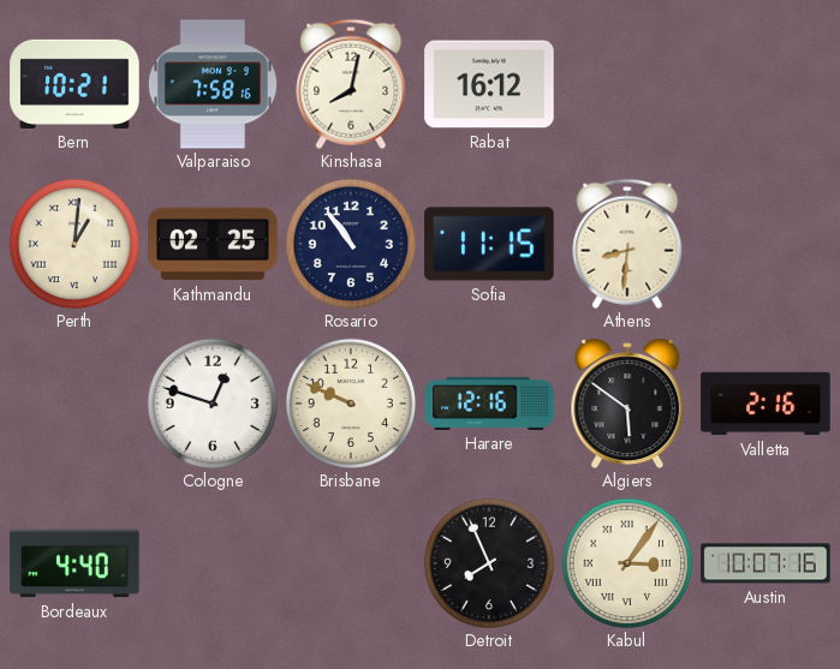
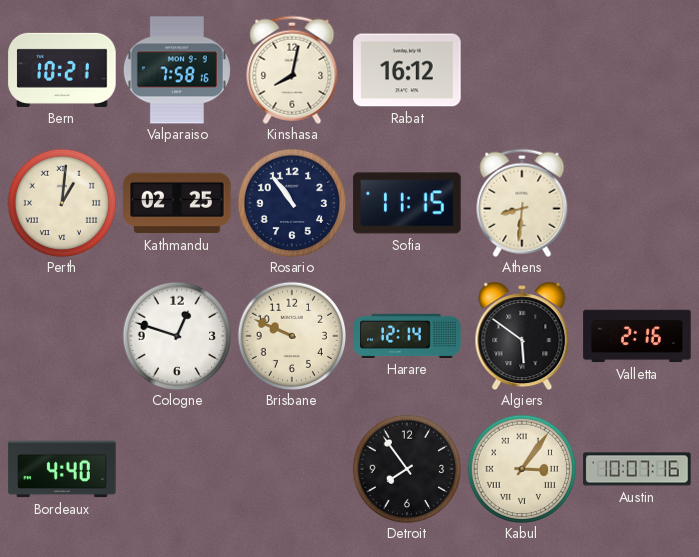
Harare: 12:16 -> 12:14
Detroit: 7:56 -> 7:54
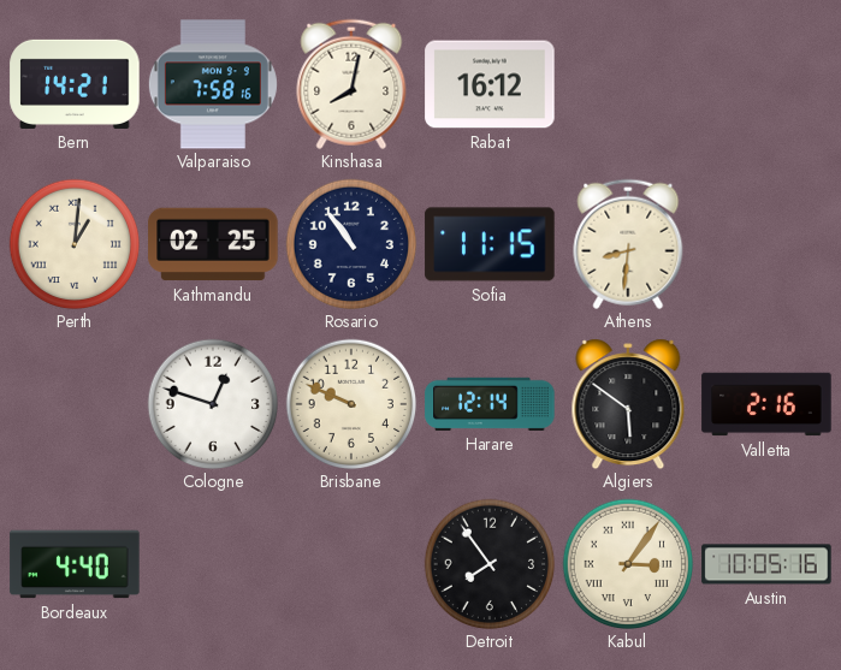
Bern: 10:21 -> 14:21
Austin: 10:07 -> 10:05
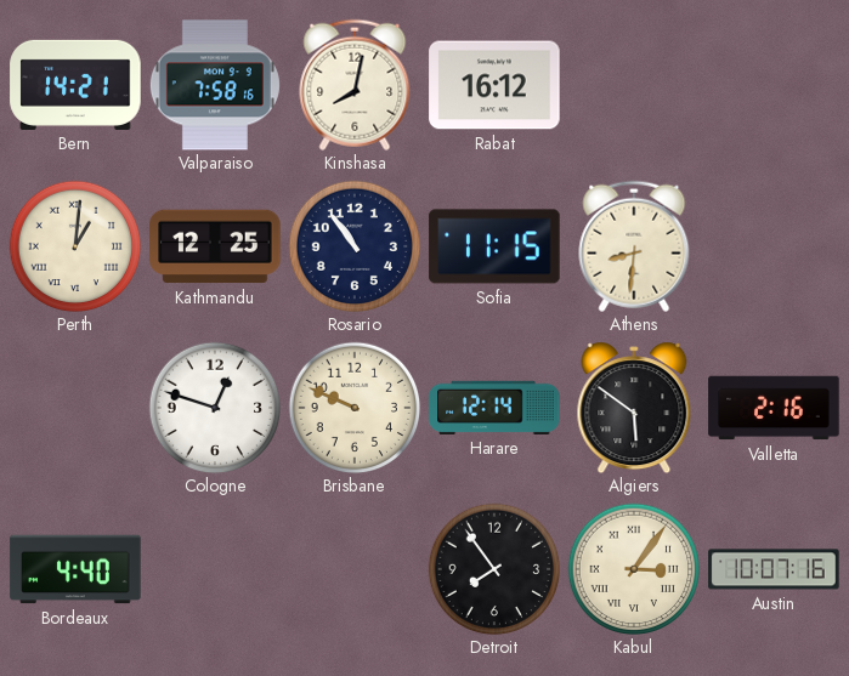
Kathmandu: 02:25 -> 12:25
Austin: 10:05 -> 10:07
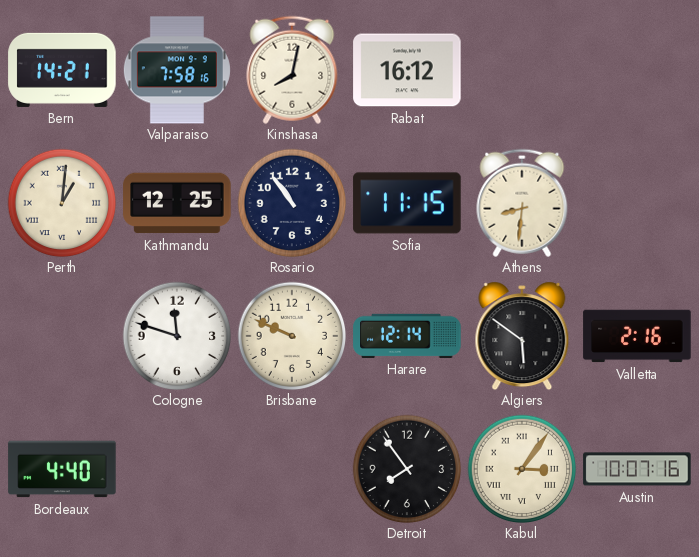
Cologne: 12:48 -> 11:48
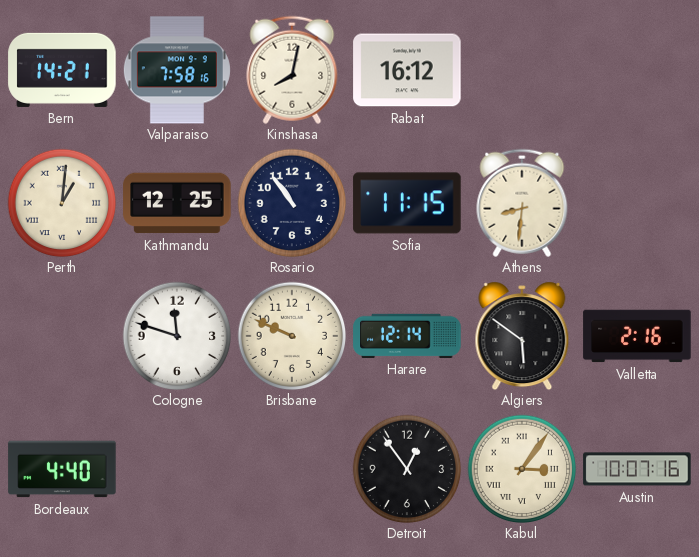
Detroit: 7:54 -> 12:54
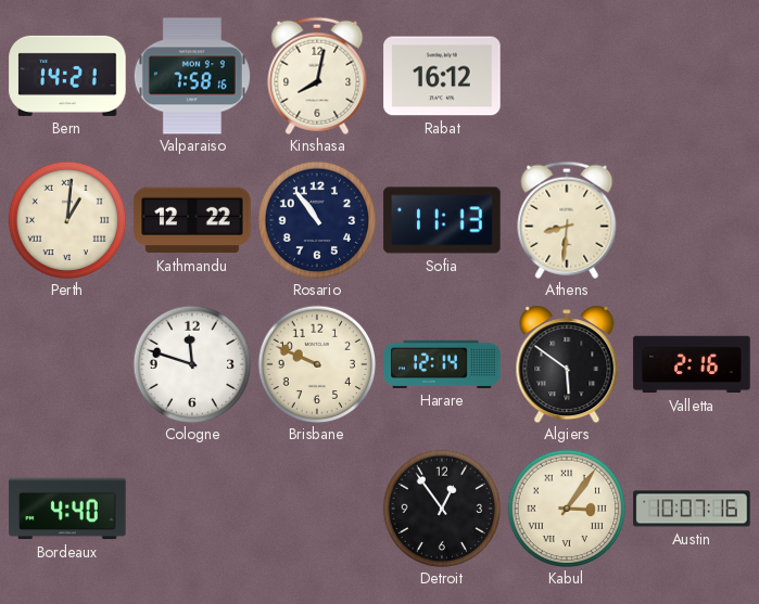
Kathmandu: 12:25 -> 12:22
Sofia: 11:15 -> 11:13
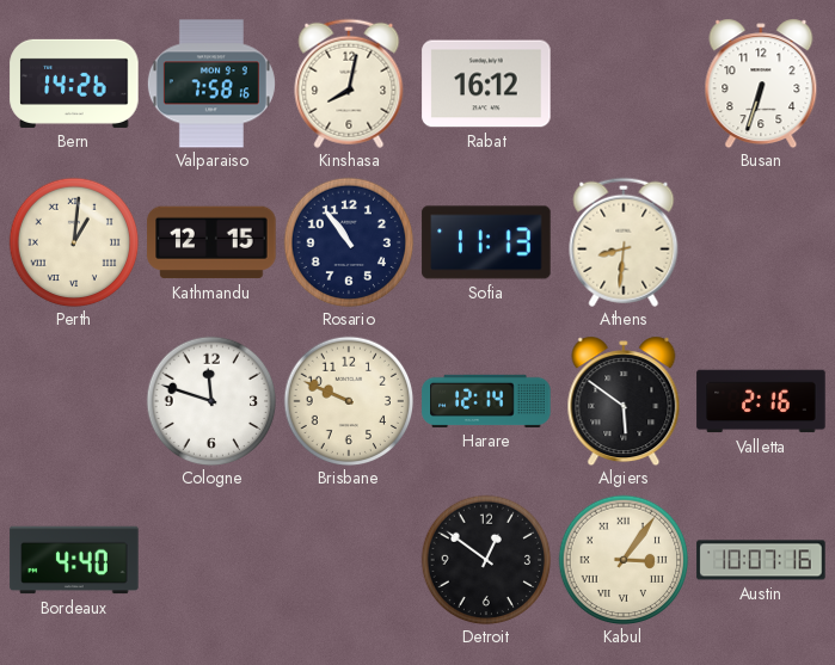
Bern: 14:21 -> 14:26
Busan: none -> 6:33
Kathmandu: 12:22 -> 12:15
Detroit: 12:54 -> 12:51
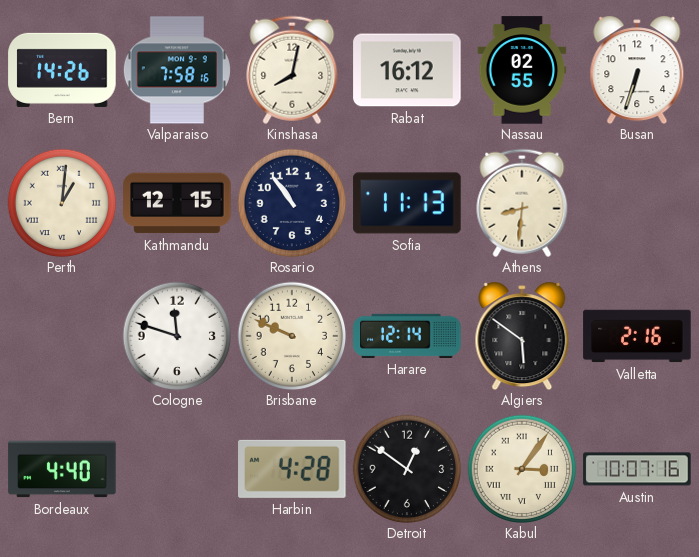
Nassau: none -> 02:55
Harbin: none -> 4:28
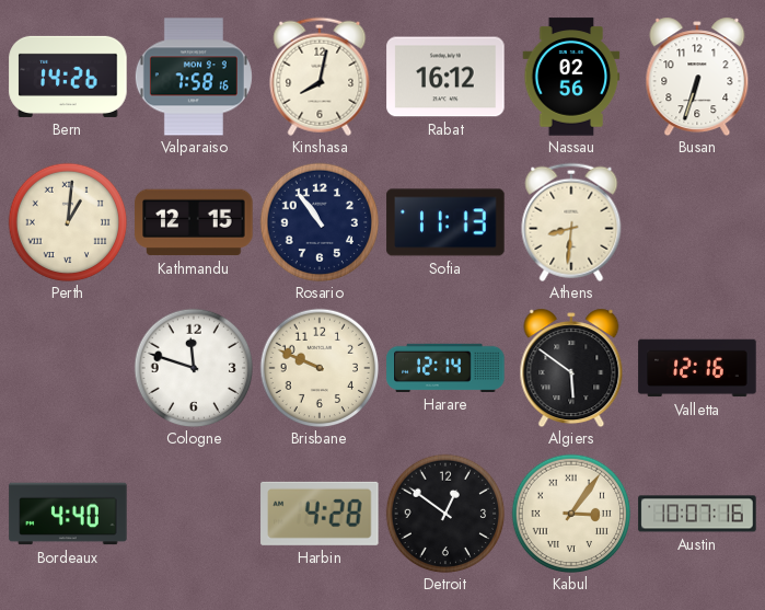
Nassau: 02:55 -> 02:56
Valletta: 2:16 -> 12:16
